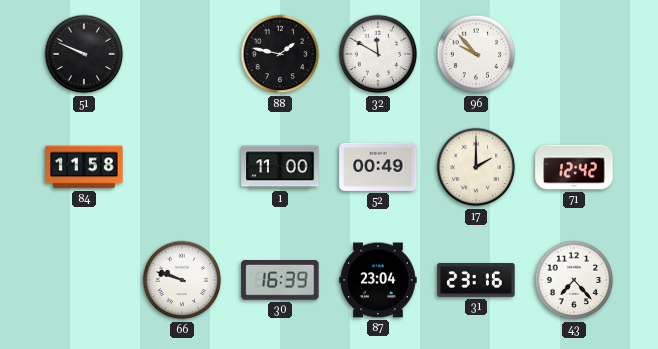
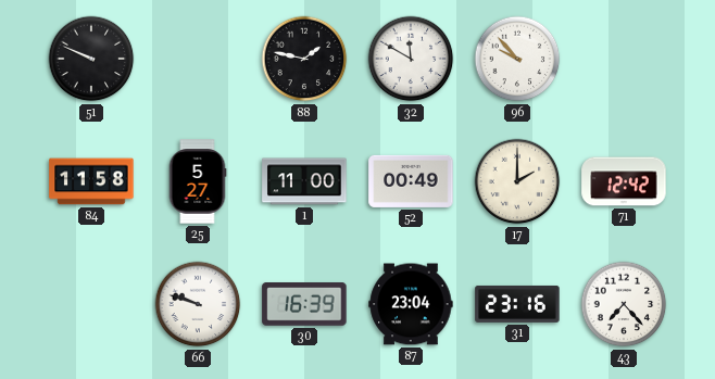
25: none -> 5:27
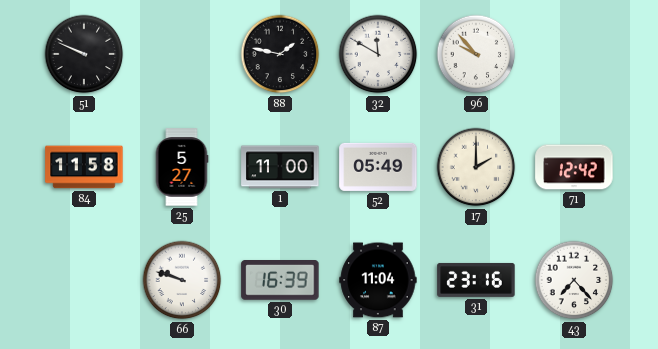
52: 00:49 -> 05:49
87: 23:04 -> 11:04
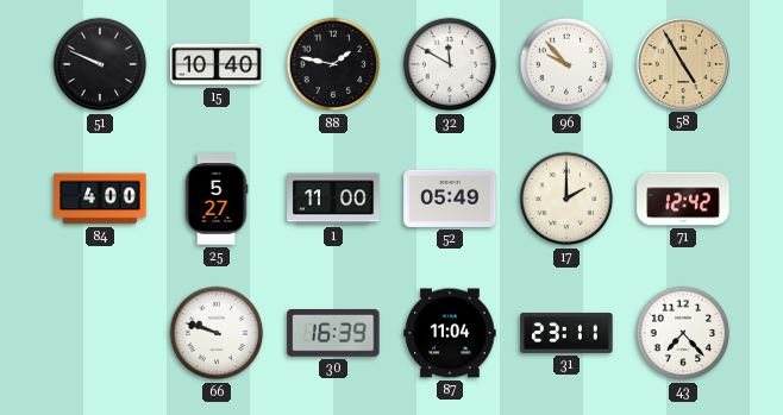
15: none -> 10:40
58: none -> 4:55
84: 11:58 -> 4:00
31: 23:16 -> 23:11
